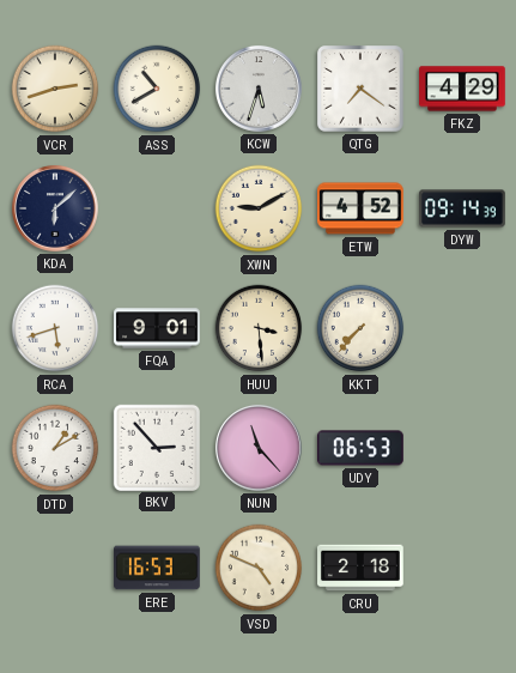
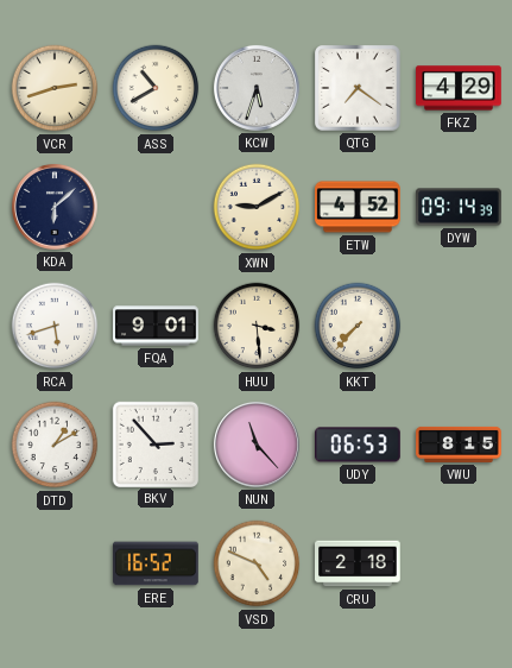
VWU: none -> 8:15
ERE: 16:53 -> 16:52
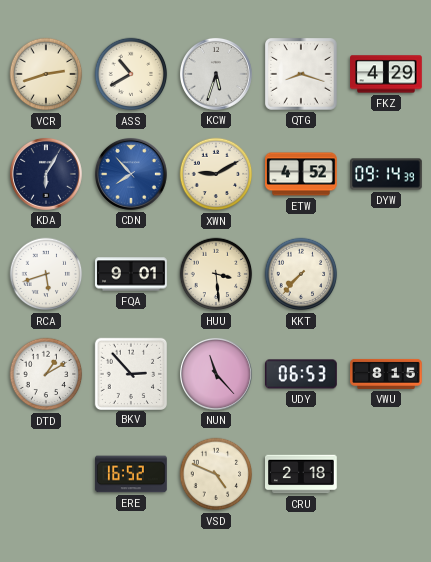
QTG: 7:21 -> 8:18
KDA: 6:08 -> 6:05
CDN: none -> 7:53
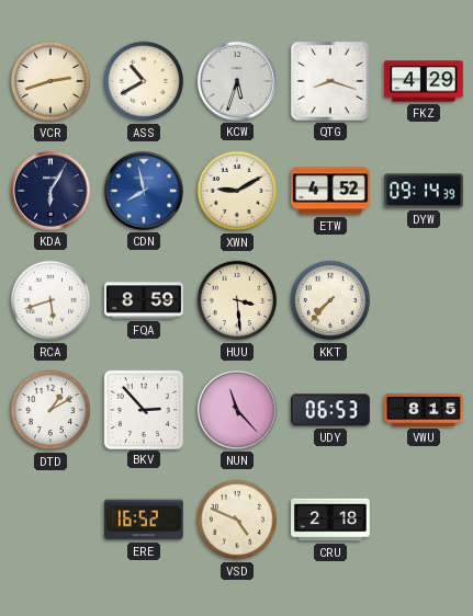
CDN: 7:53 -> 7:58
FQA: 9:01 -> 8:59
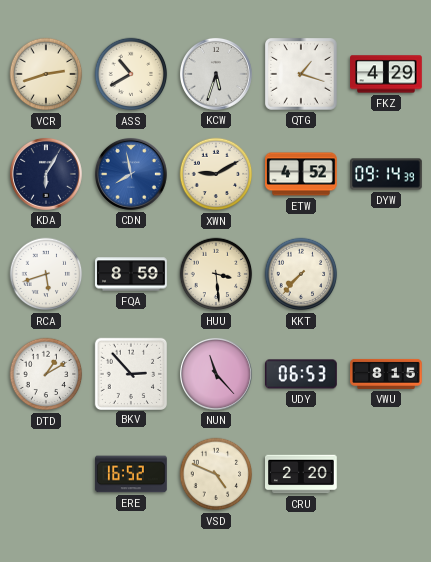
QTG: 8:18 -> 1:18
CRU: 2:18 -> 2:20
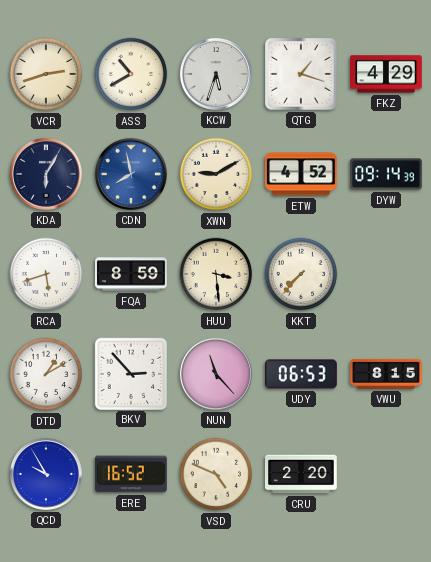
QCD: none -> 9:55
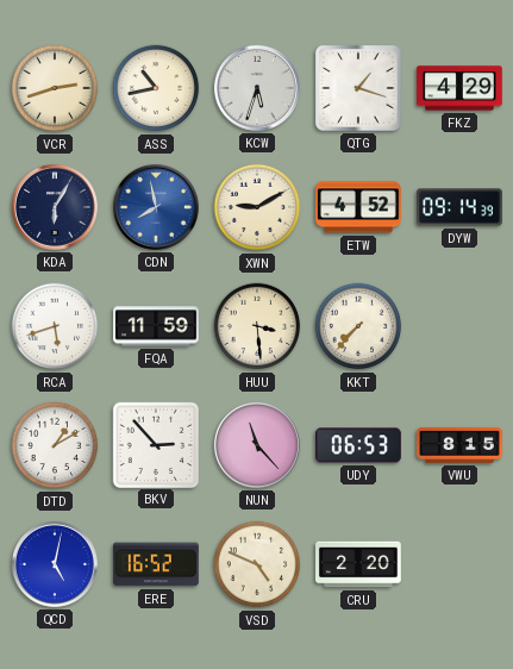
ASS: 10:40 -> 10:43
FQA: 8:59 -> 11:59
QCD: 9:55 -> 5:02
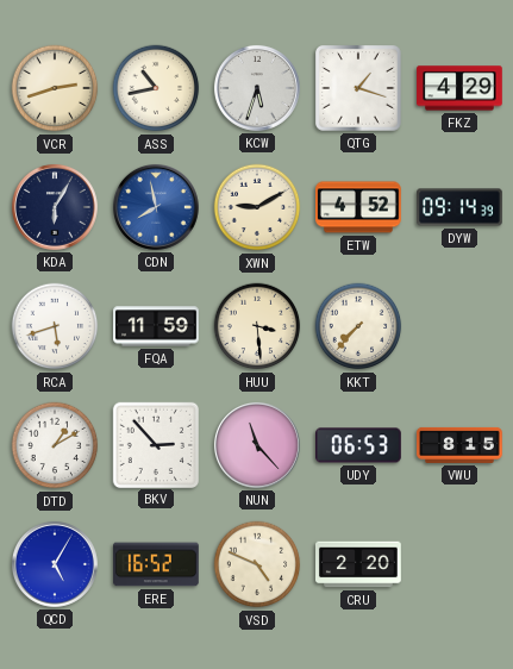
QCD: 5:02 -> 5:05
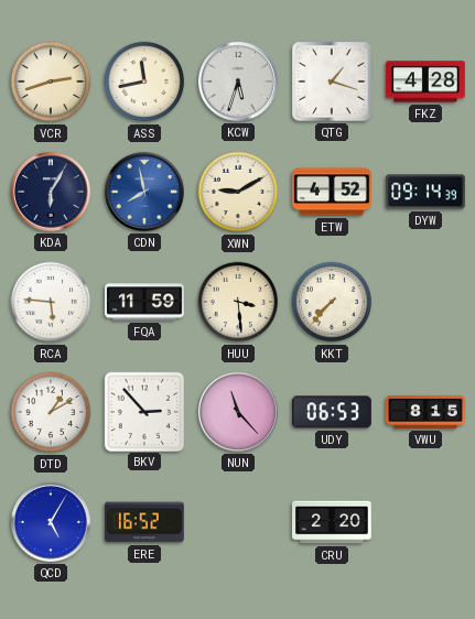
ASS: 10:43 -> 11:43
FKZ: 4:29 -> 4:28
RCA: 5:42 -> 5:46
VSD: 4:49 -> none
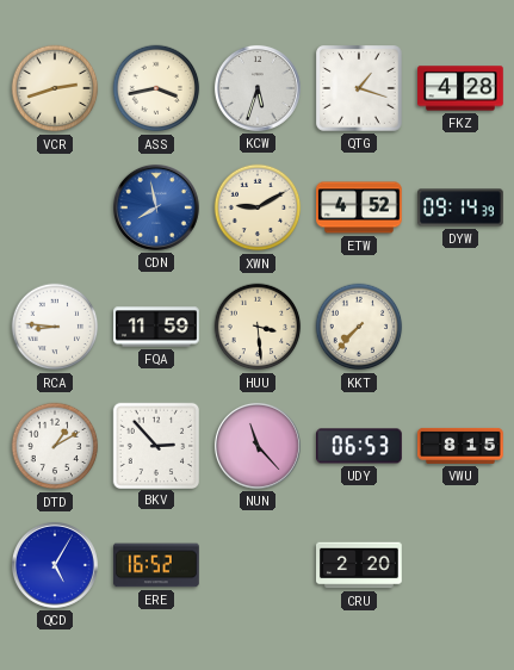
ASS: 11:43 -> 3:43
KDA: 6:05 -> none
RCA: 5:46 -> 8:46
